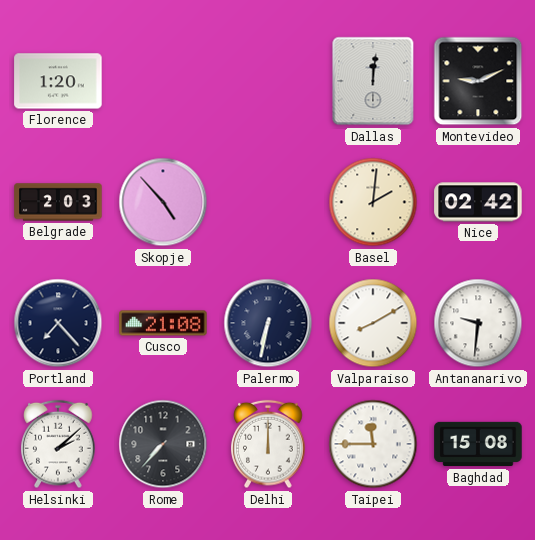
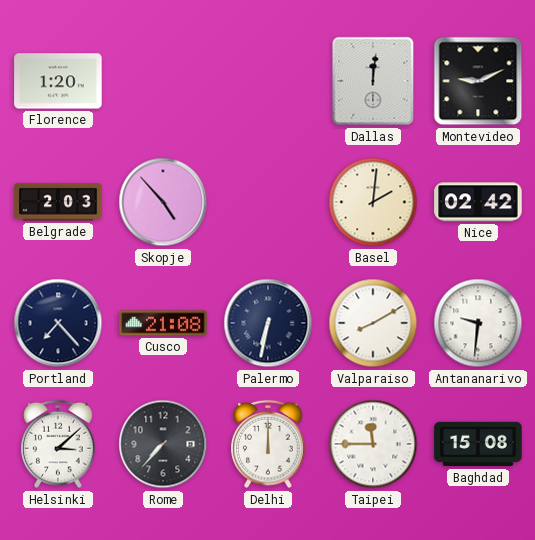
Helsinki: 2:08 -> 3:08
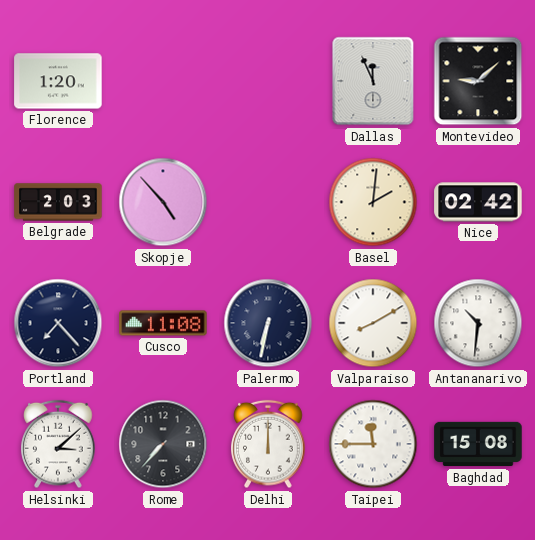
Dallas: 12:01 -> 11:56
Montevideo: 9:11 -> 9:08
Cusco: 21:08 -> 11:08
Antananarivo: 9:31 -> 10:31
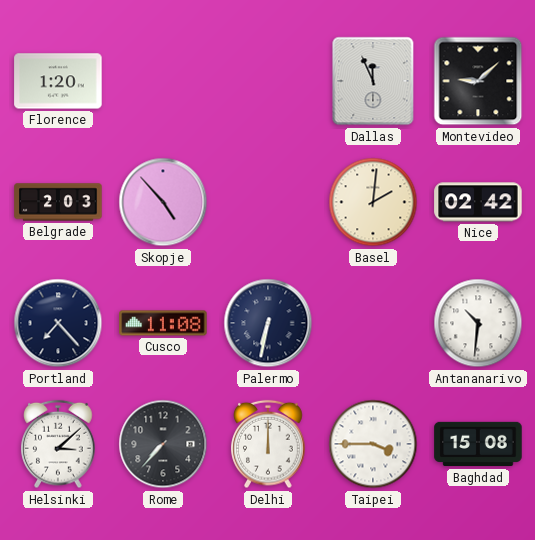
Valparaiso: 8:10 -> none
Taipei: 11:45 -> 3:45
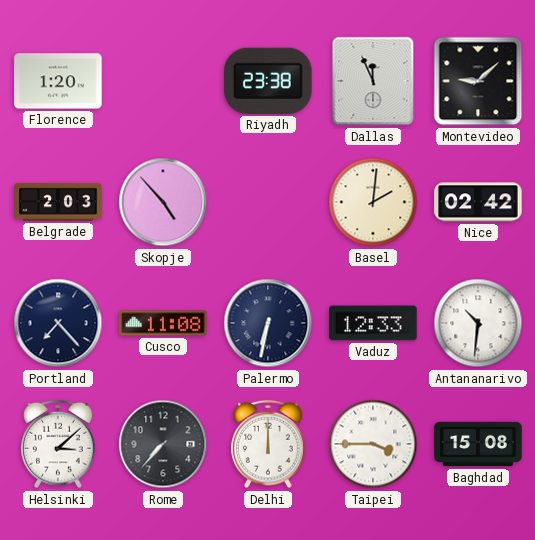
Riyadh: none -> 23:38
Vaduz: none -> 12:33
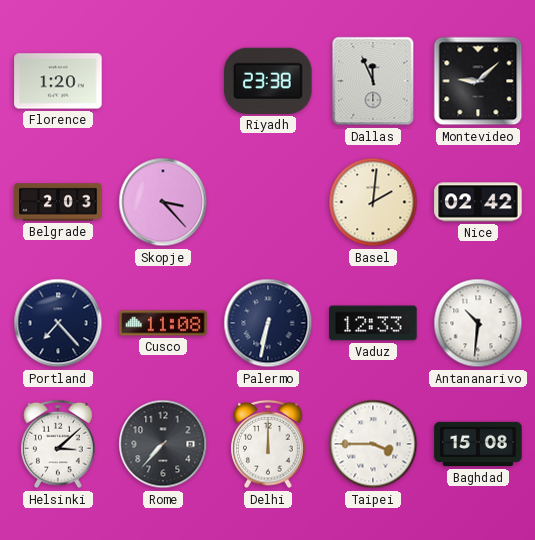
Skopje: 4:53 -> 3:23
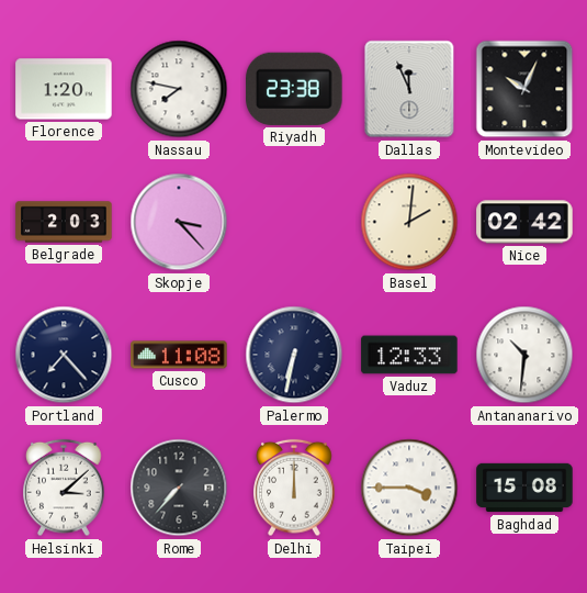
Nassau: none -> 7:47
Montevideo: 9:08 -> 10:04
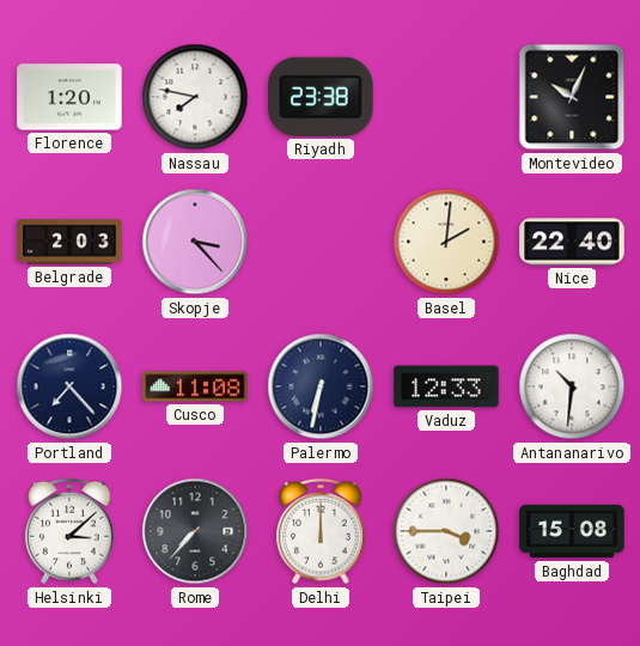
Dallas: 11:56 -> none
Nice: 02:42 -> 22:40
